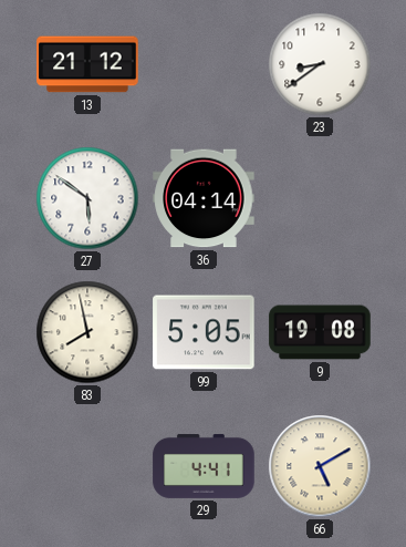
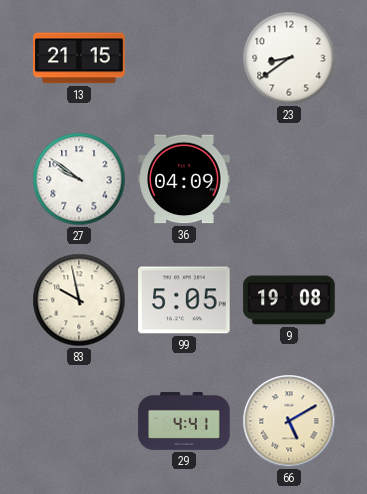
13: 21:12 -> 21:15
27: 5:51 -> 9:51
36: 04:14 -> 04:09
83: 7:58 -> 9:58
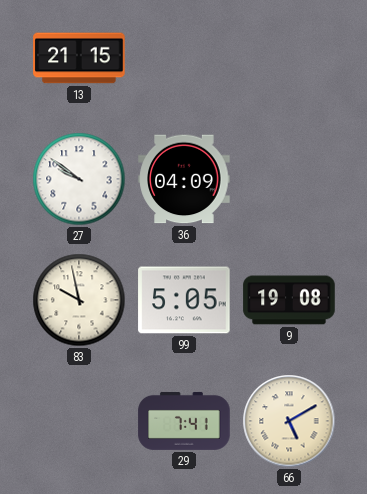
23: 8:39 -> none
29: 4:41 -> 7:41
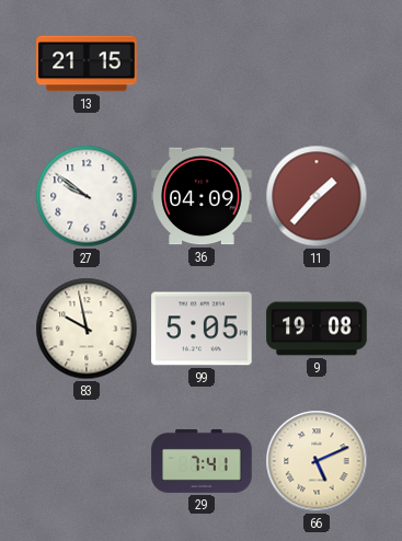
11: none -> 1:37
66: 5:10 -> 5:11
